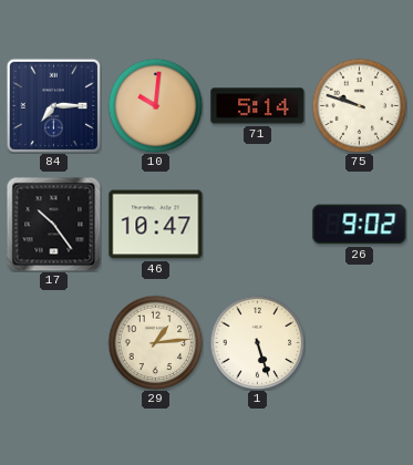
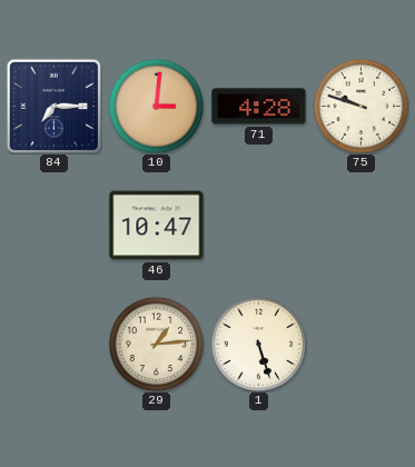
10: 10:01 -> 3:01
71: 5:14 -> 4:28
17: 10:24 -> none
26: 9:02 -> none
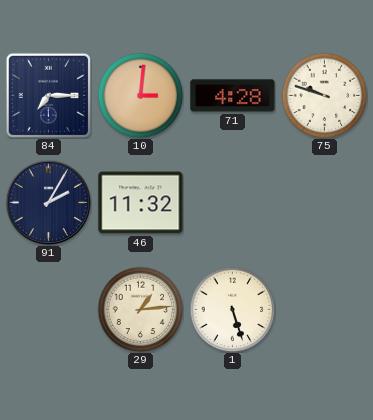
91: none -> 2:05
46: 10:47 -> 11:32
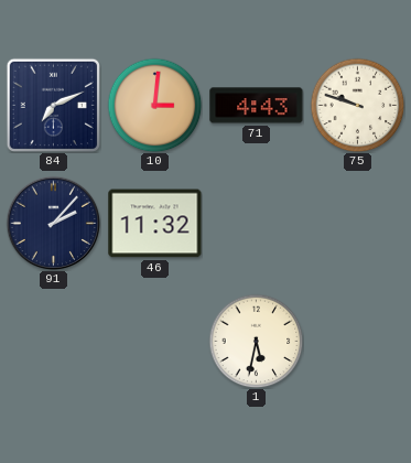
84: 7:15 -> 7:11
71: 4:28 -> 4:43
91: 2:05 -> 2:07
29: 1:14 -> none
1: 5:27 -> 5:32
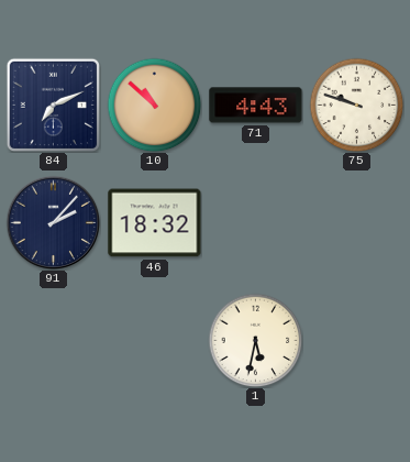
10: 3:01 -> 10:52
46: 11:32 -> 18:32
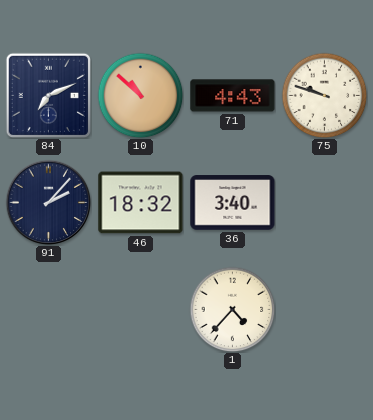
36: none -> 3:40
1: 5:32 -> 4:37
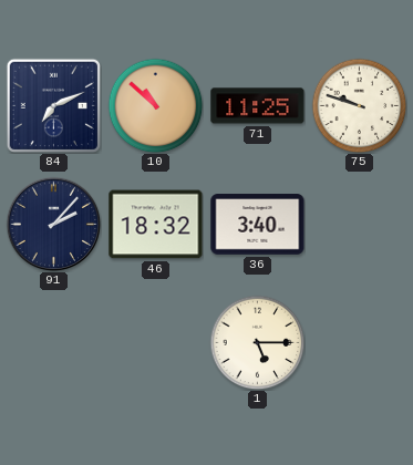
71: 4:43 -> 11:25
1: 4:37 -> 5:15
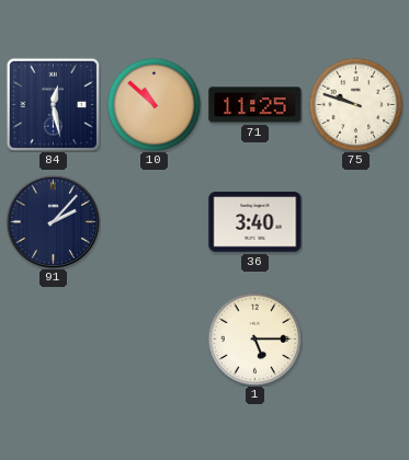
84: 7:11 -> 12:28
46: 18:32 -> none
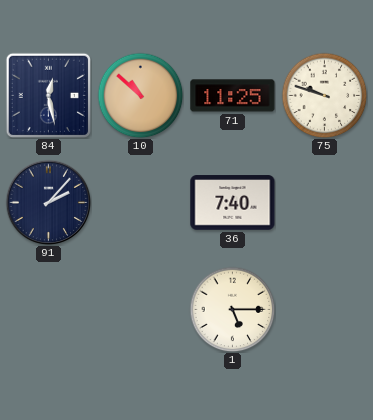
36: 3:40 -> 7:40
